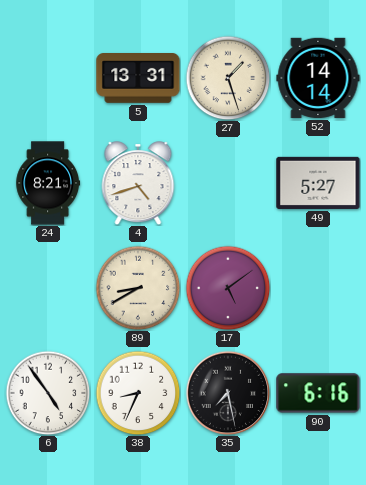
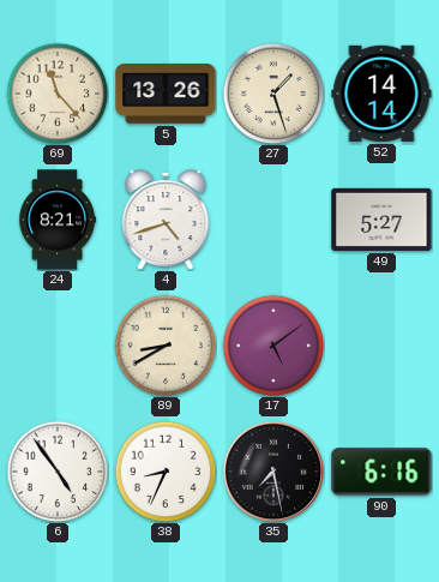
69: none -> 11:23
5: 13:31 -> 13:26
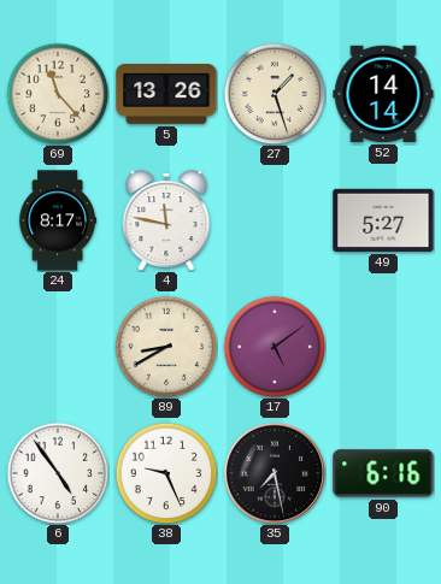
24: 8:21 -> 8:17
4: 4:42 -> 11:47
38: 8:34 -> 9:26
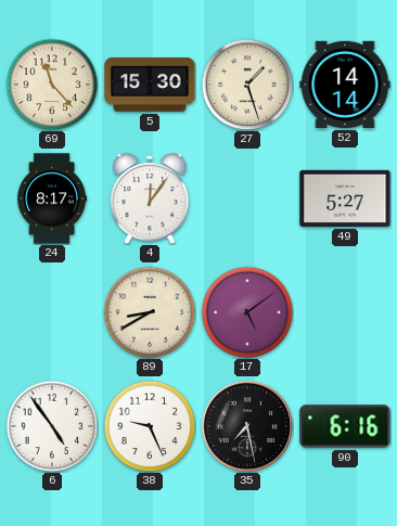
5: 13:26 -> 15:30
4: 11:47 -> 12:06
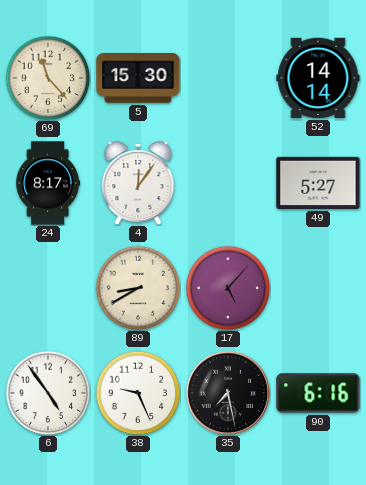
27: 1:27 -> none
17: 5:09 -> 5:07
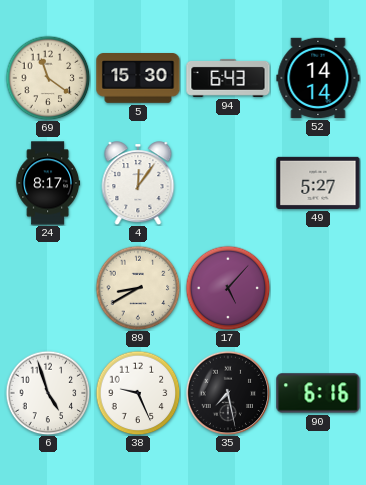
69: 11:23 -> 11:21
94: none -> 6:43
6: 4:54 -> 4:57
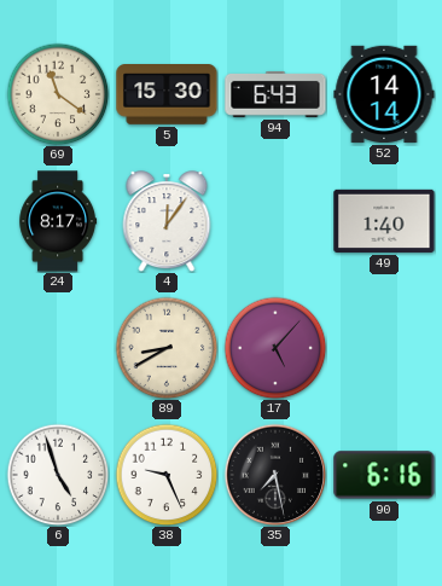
49: 5:27 -> 1:40
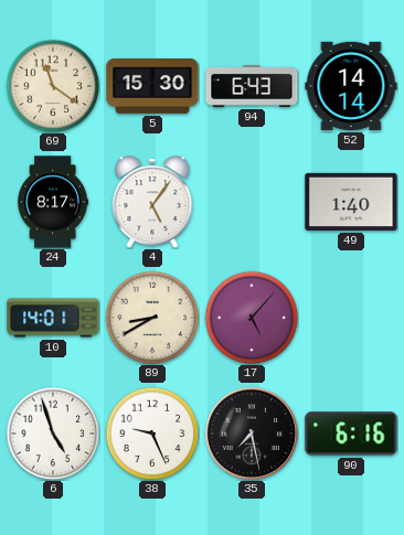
4: 12:06 -> 5:06
10: none -> 14:01
